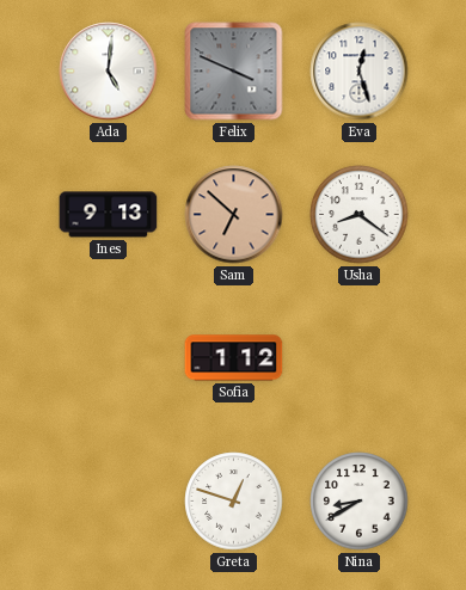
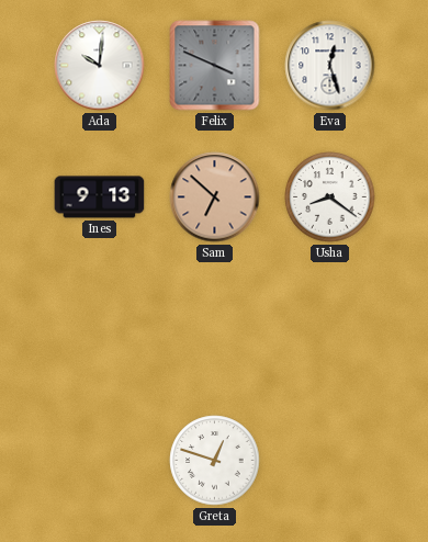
Ada: 5:01 -> 10:01
Sofia: 1:12 -> none
Nina: 8:40 -> none
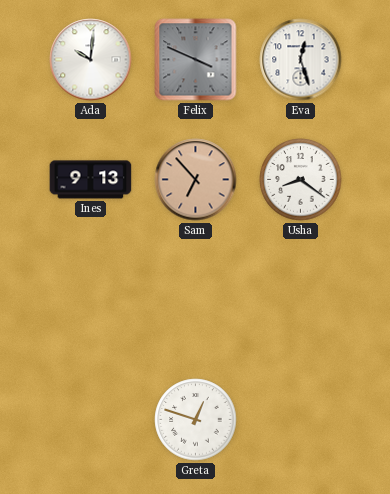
Sam: 6:52 -> 6:53
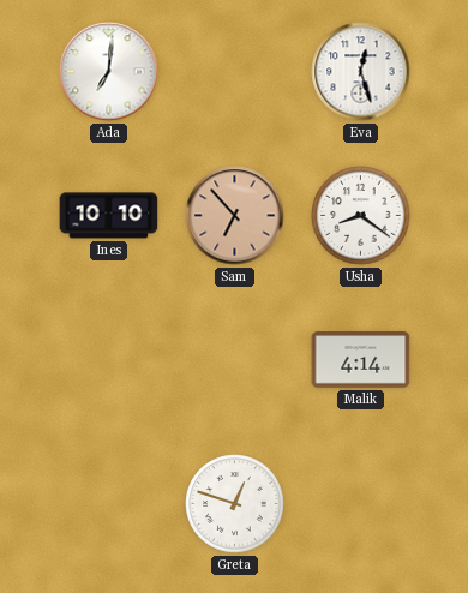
Ada: 10:01 -> 7:01
Felix: 3:49 -> none
Ines: 9:13 -> 10:10
Malik: none -> 4:14
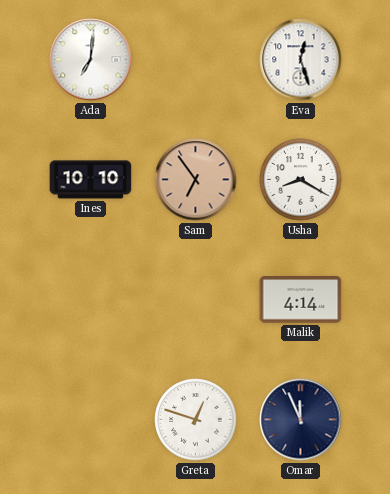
Sam: 6:53 -> 6:54
Usha: 8:21 -> 8:20
Omar: none -> 11:56
